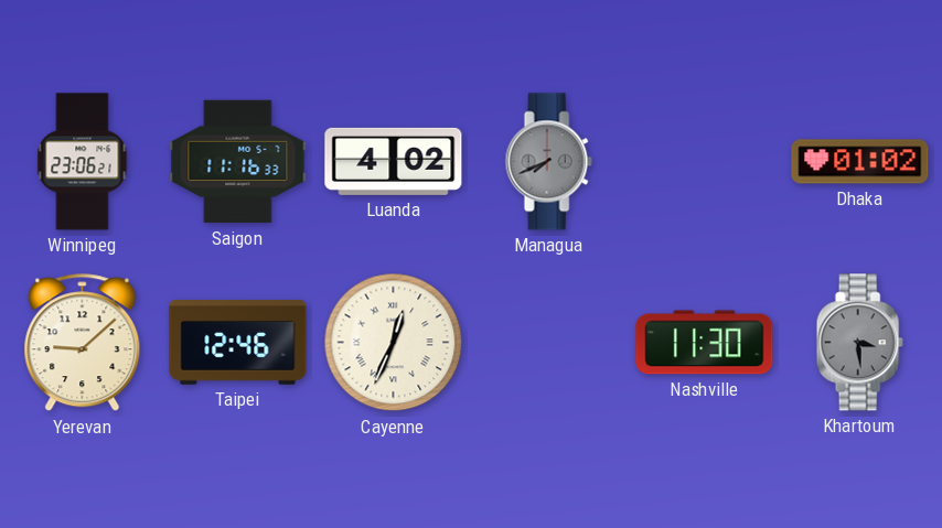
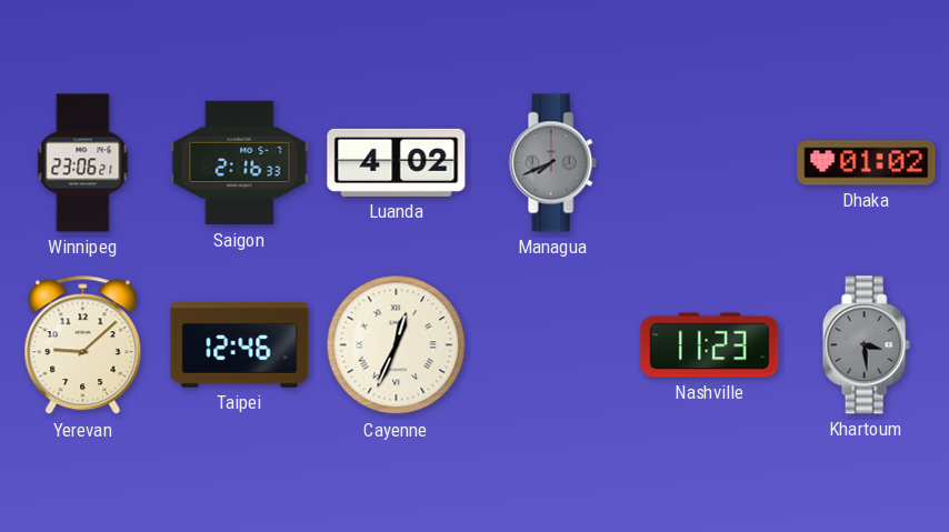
Saigon: 11:16 -> 2:16
Nashville: 11:30 -> 11:23
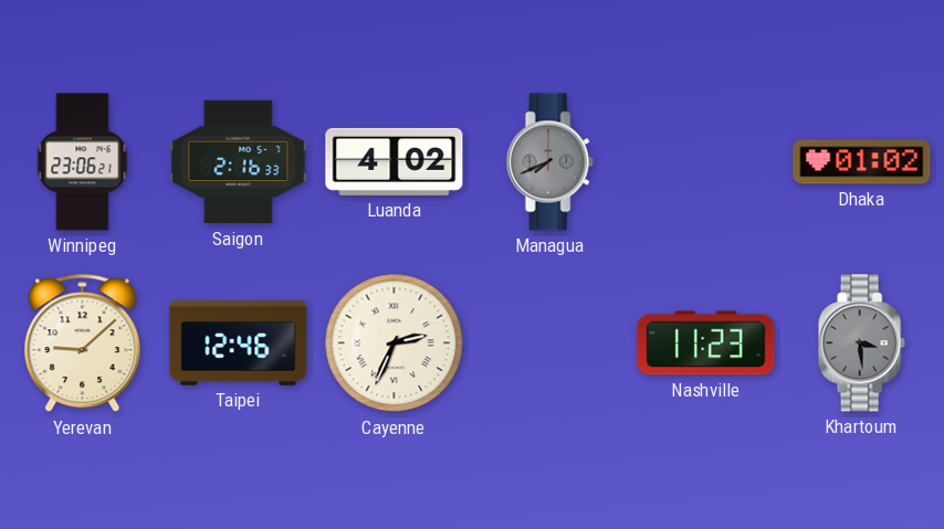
Cayenne: 12:34 -> 2:34
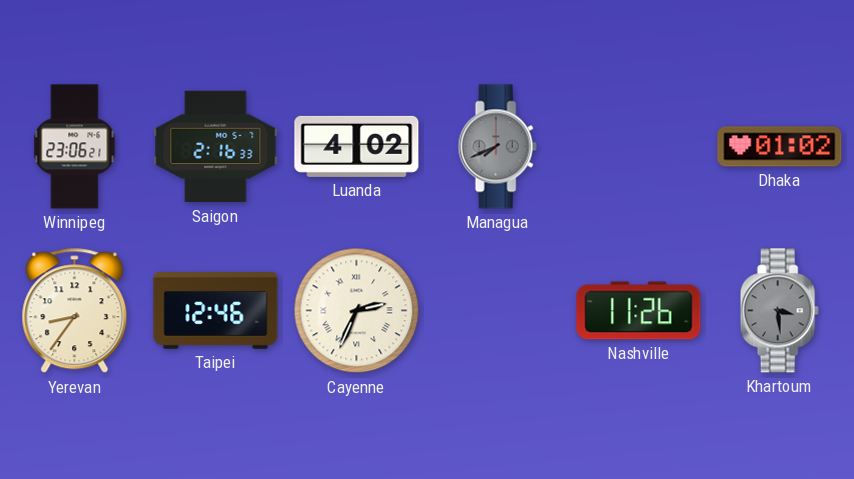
Yerevan: 9:08 -> 8:36
Nashville: 11:23 -> 11:26
